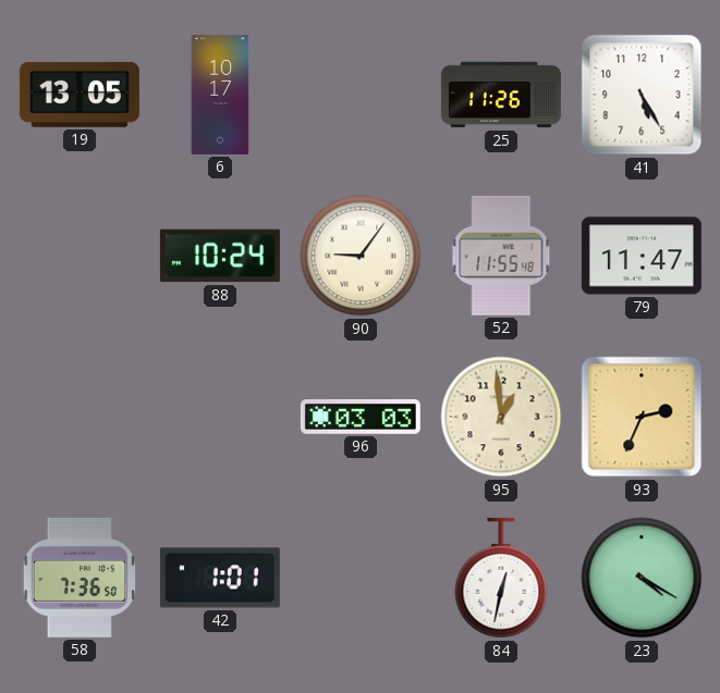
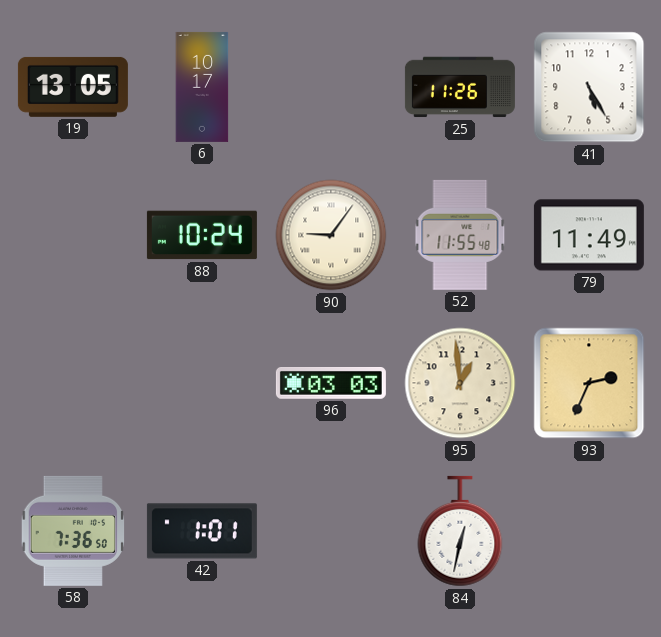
79: 11:47 -> 11:49
23: 4:20 -> none
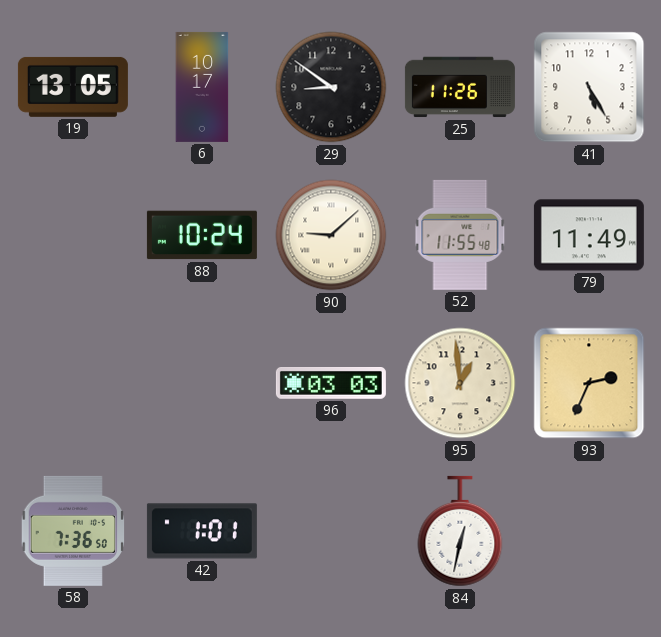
29: none -> 8:51
90: 9:06 -> 9:08
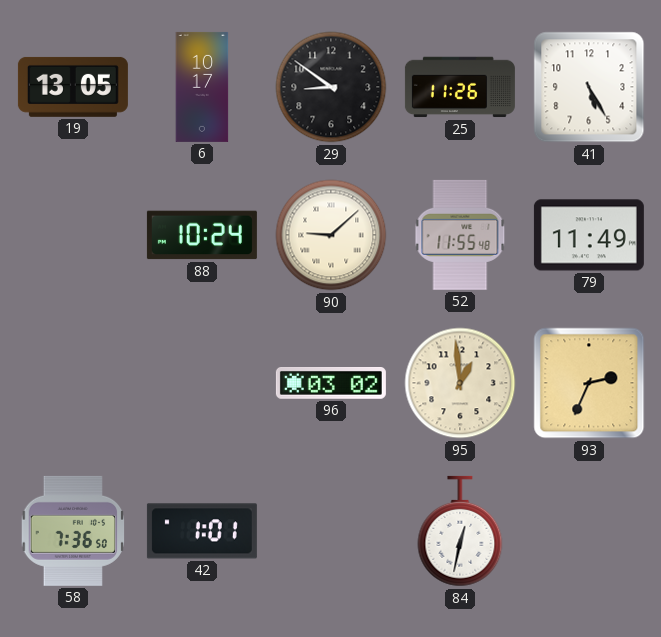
96: 03:03 -> 03:02
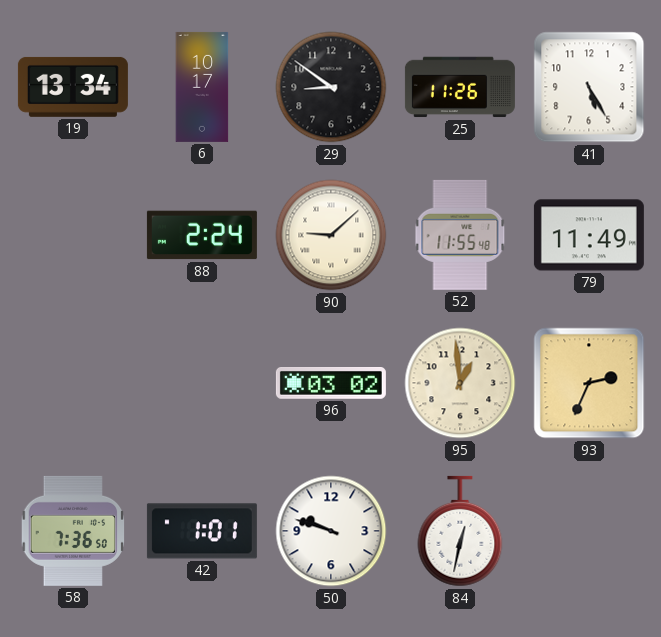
19: 13:05 -> 13:34
88: 10:24 -> 2:24
50: none -> 9:48
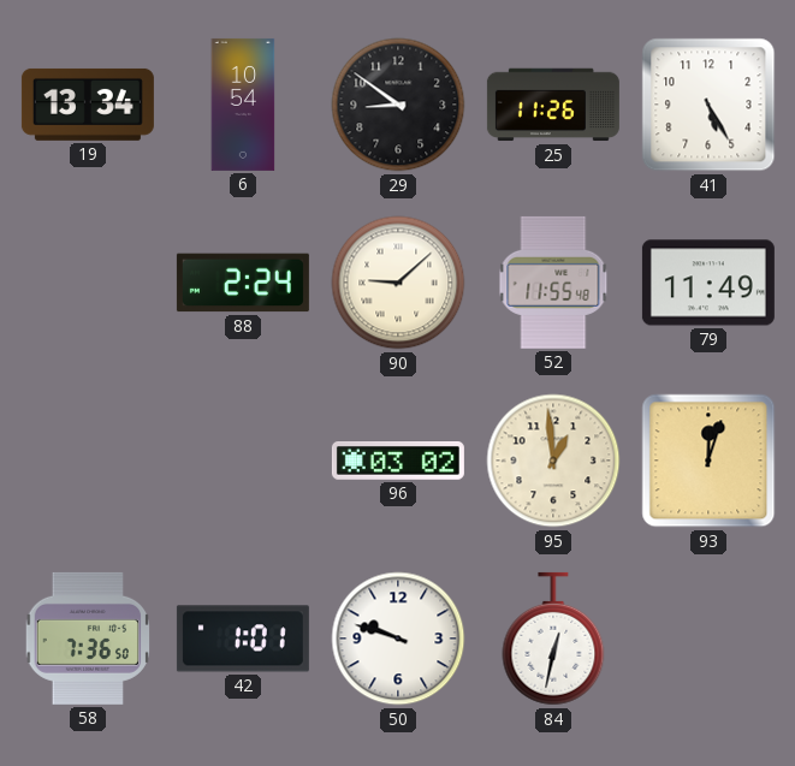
6: 10:17 -> 10:54
93: 2:34 -> 12:03
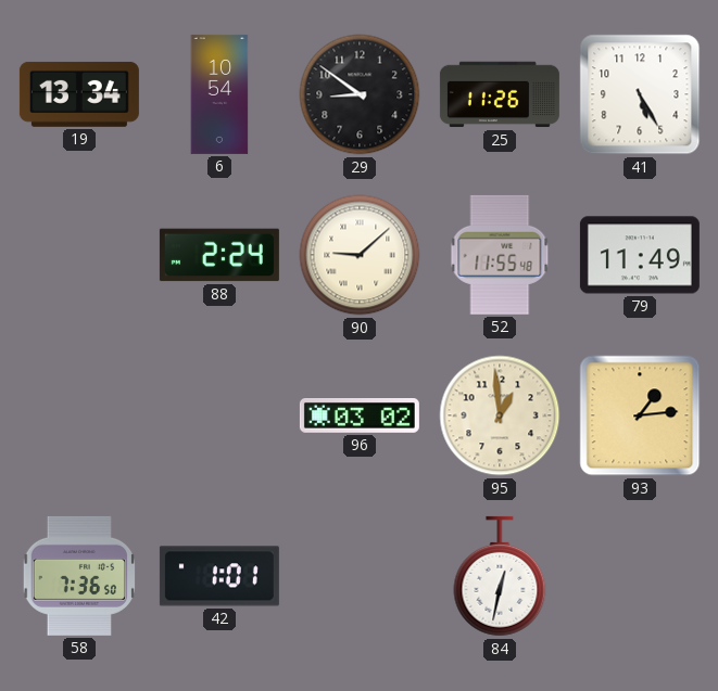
93: 12:03 -> 1:14
50: 9:48 -> none
